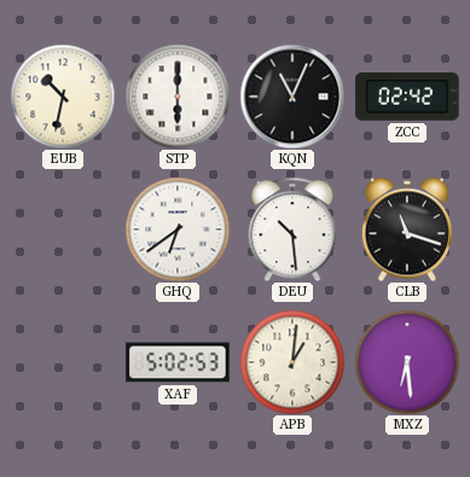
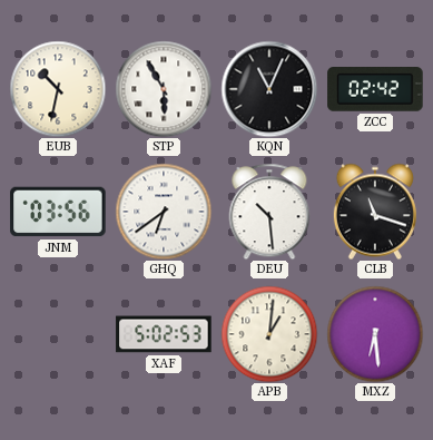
STP: 6:00 -> 5:55
JNM: none -> 03:56
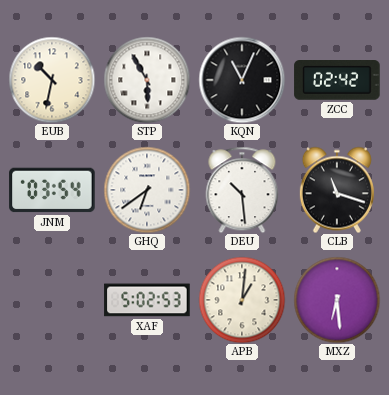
JNM: 03:56 -> 03:54
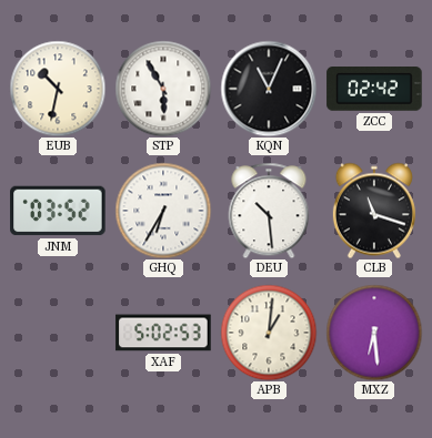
JNM: 03:54 -> 03:52
GHQ: 6:39 -> 6:35
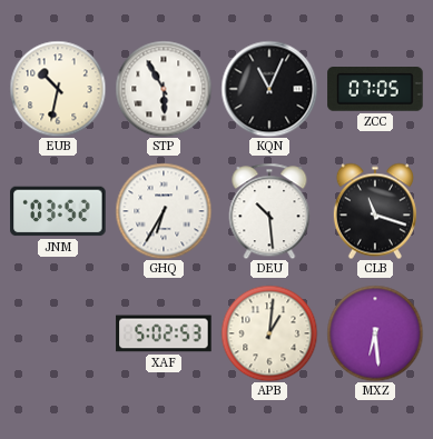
ZCC: 02:42 -> 07:05
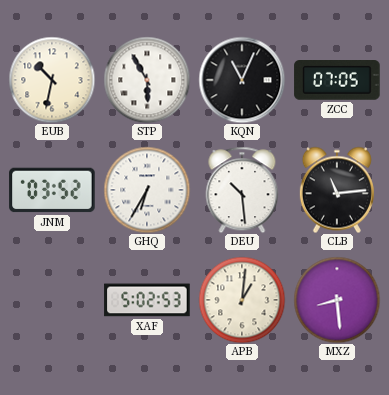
CLB: 11:18 -> 11:14
MXZ: 6:29 -> 8:29
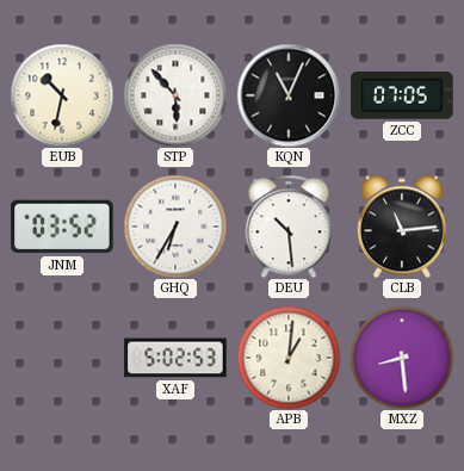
STP: 5:55 -> 5:53
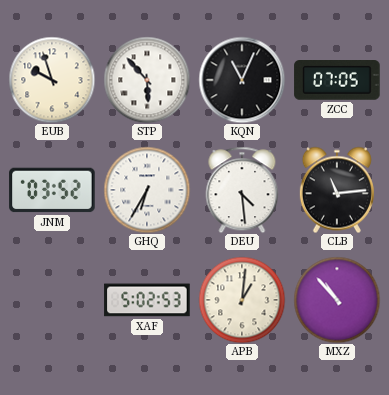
EUB: 10:32 -> 9:57
DEU: 10:29 -> 4:29
MXZ: 8:29 -> 10:53
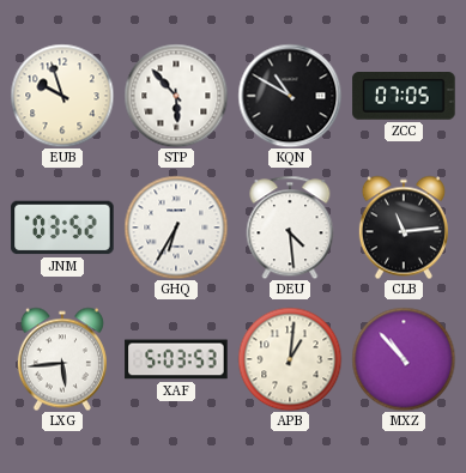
KQN: 11:04 -> 10:50
LXG: none -> 5:44
XAF: 5:02 -> 5:03
